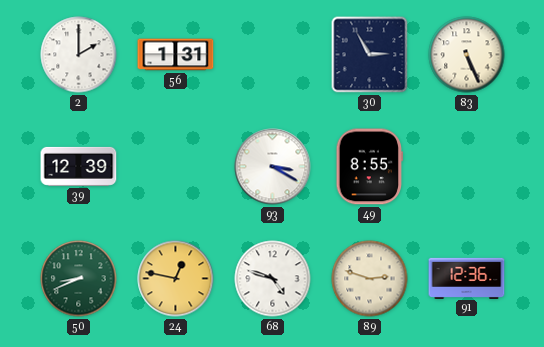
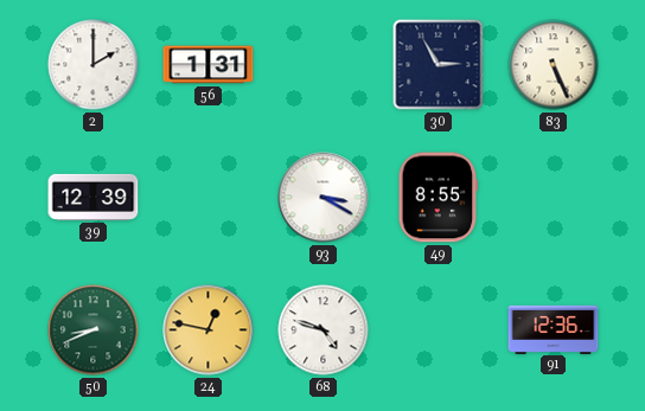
89: 2:48 -> none
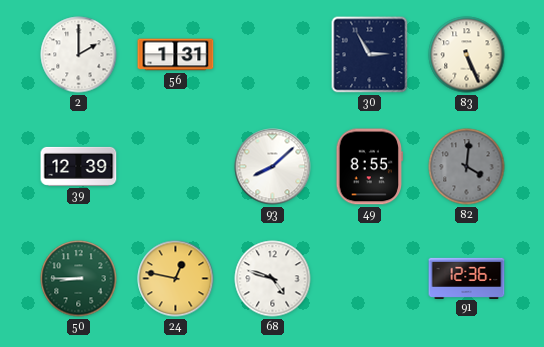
93: 3:20 -> 8:08
82: none -> 4:01
50: 8:41 -> 8:45
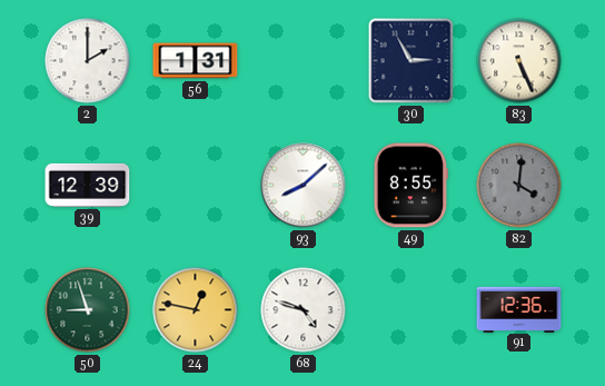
50: 8:45 -> 8:57
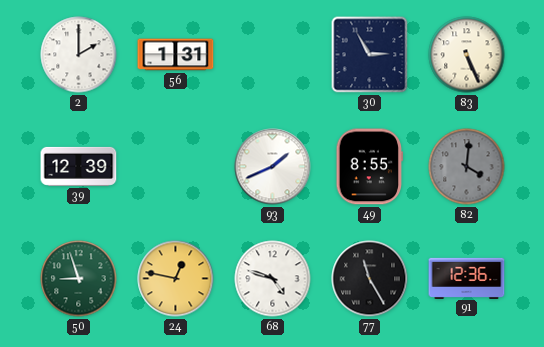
93: 8:08 -> 1:41
77: none -> 11:25
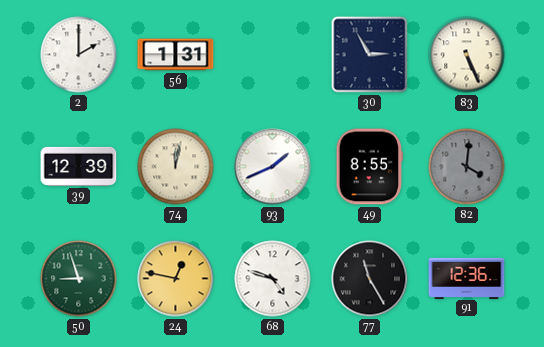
74: none -> 12:02
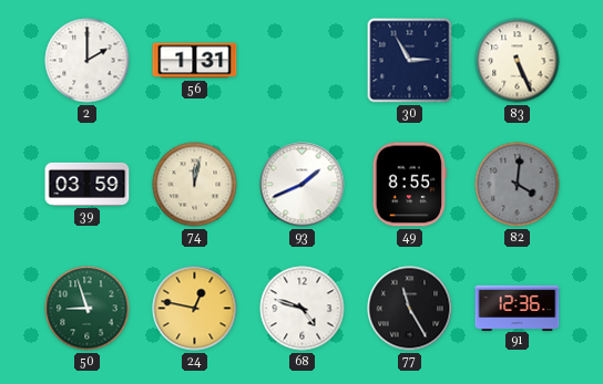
39: 12:39 -> 03:59
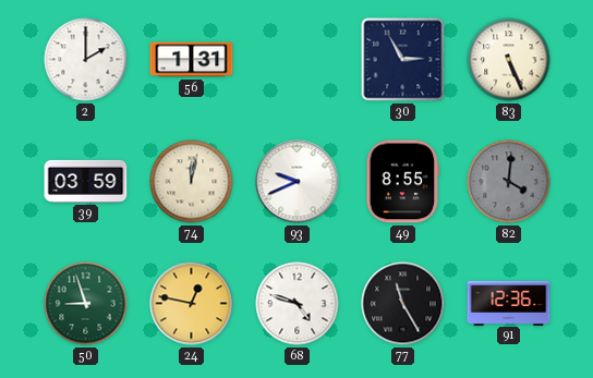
93: 1:41 -> 9:41
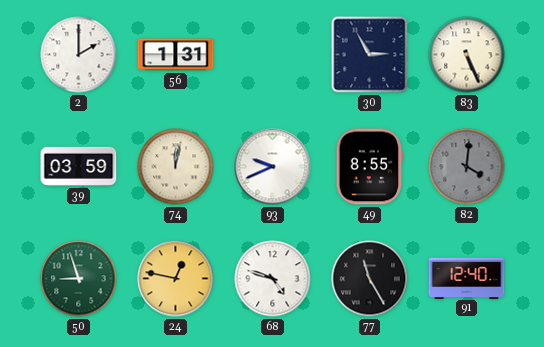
91: 12:36 -> 12:40
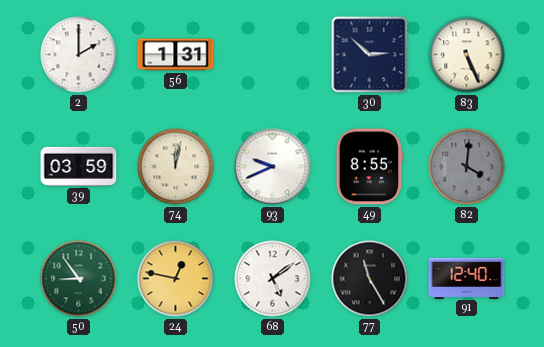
30: 2:55 -> 2:52
50: 8:57 -> 8:54
68: 4:48 -> 5:09
